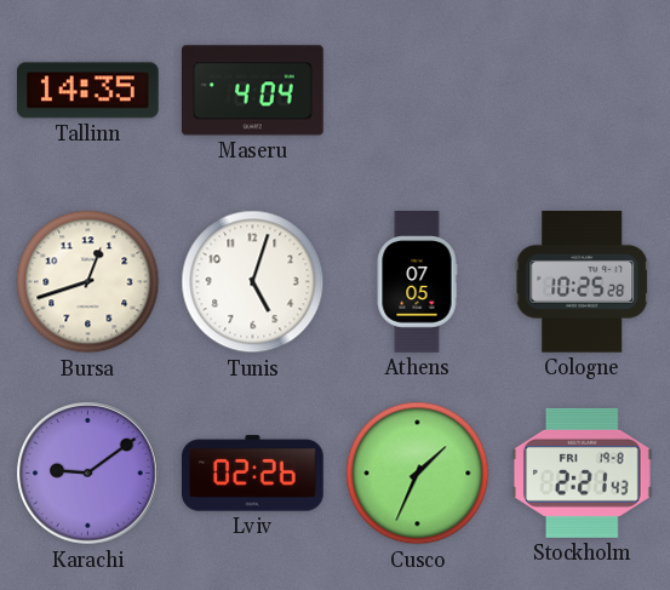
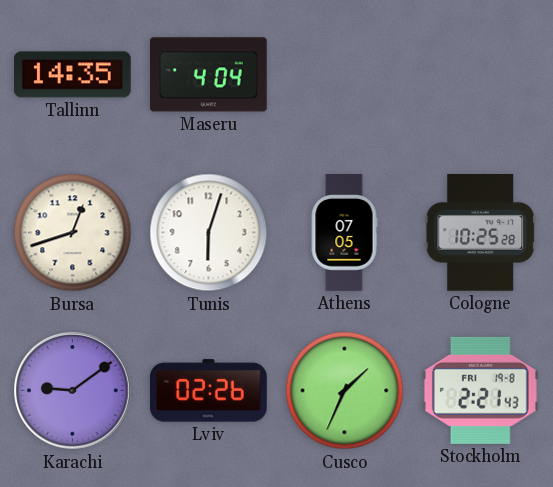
Tunis: 5:03 -> 6:03
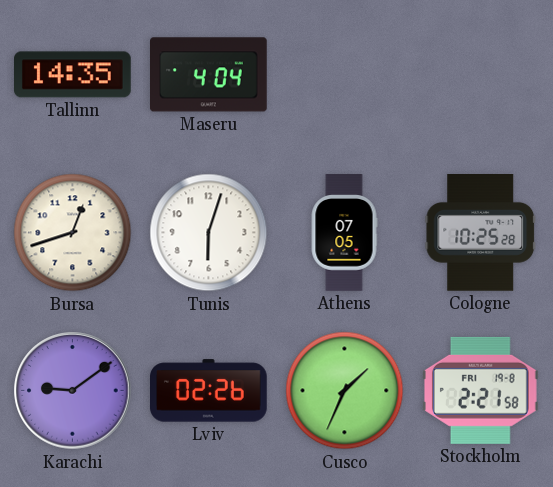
Stockholm: 2:21:43 -> 2:21:58
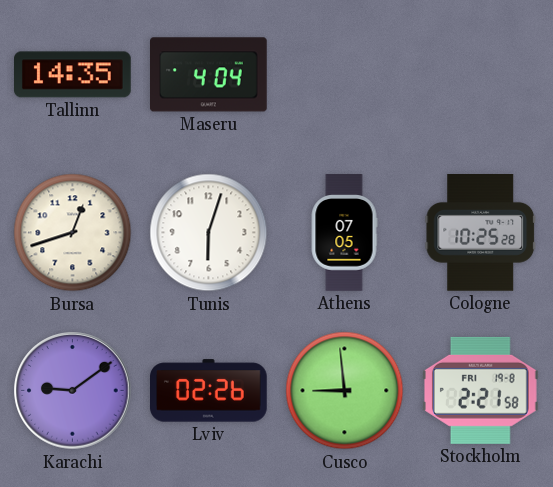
Cusco: 1:34 -> 8:59
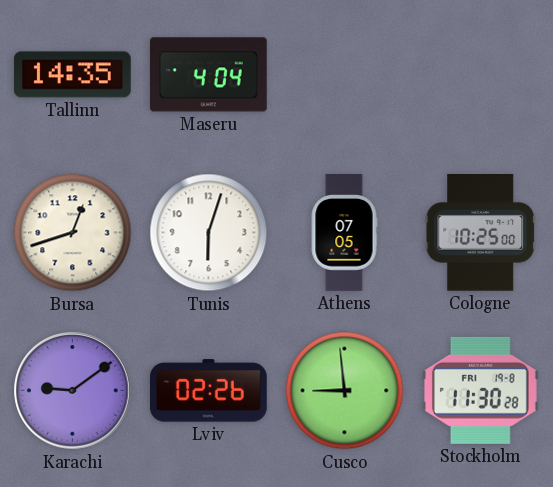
Cologne: 10:25:28 -> 10:25:00
Stockholm: 2:21 -> 11:30
